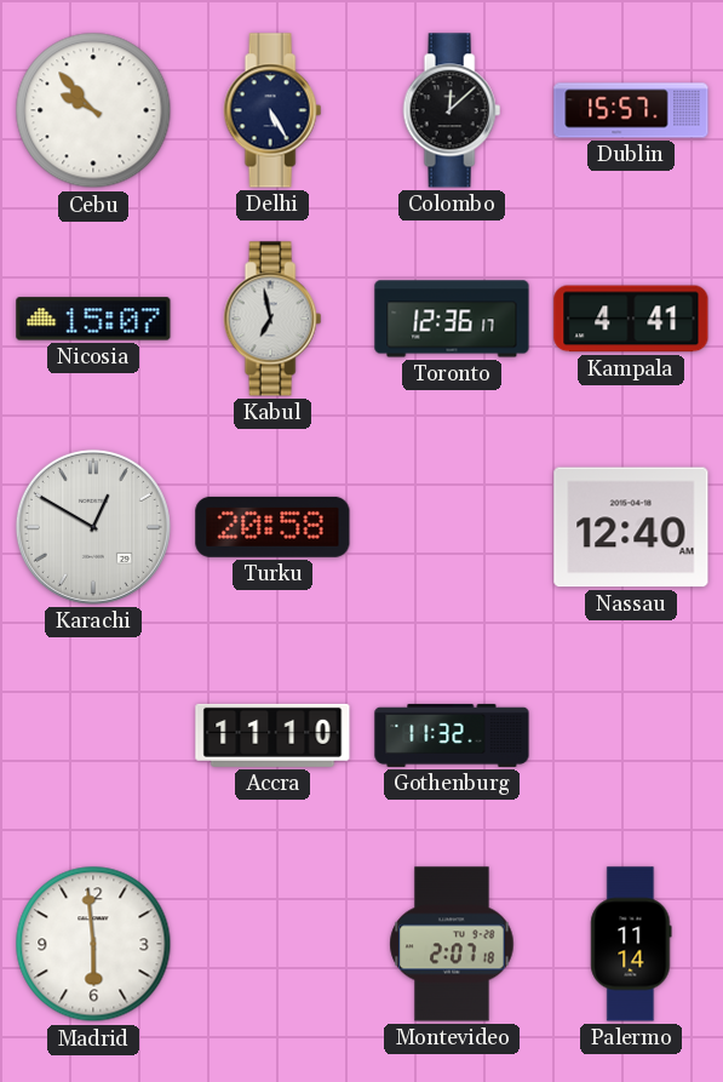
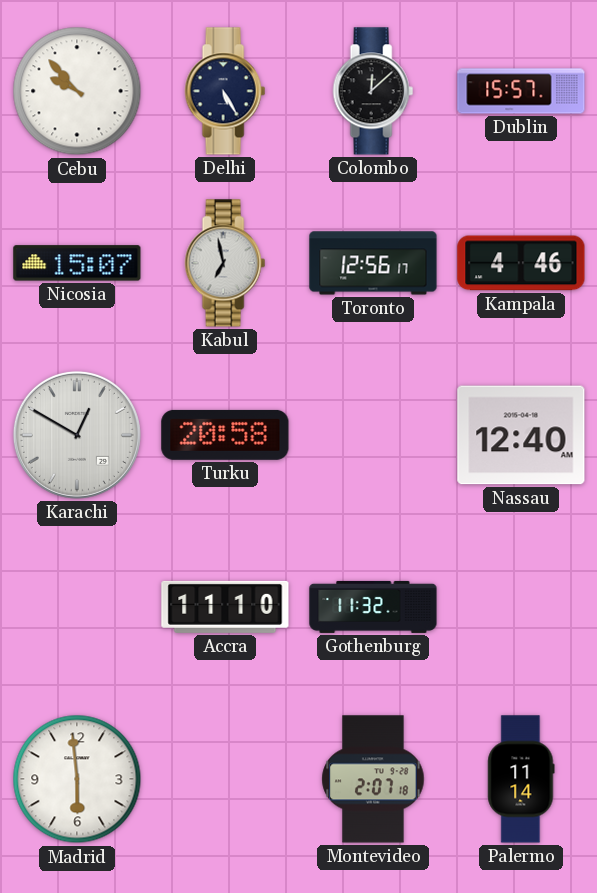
Toronto: 12:36 -> 12:56
Kampala: 4:41 -> 4:46
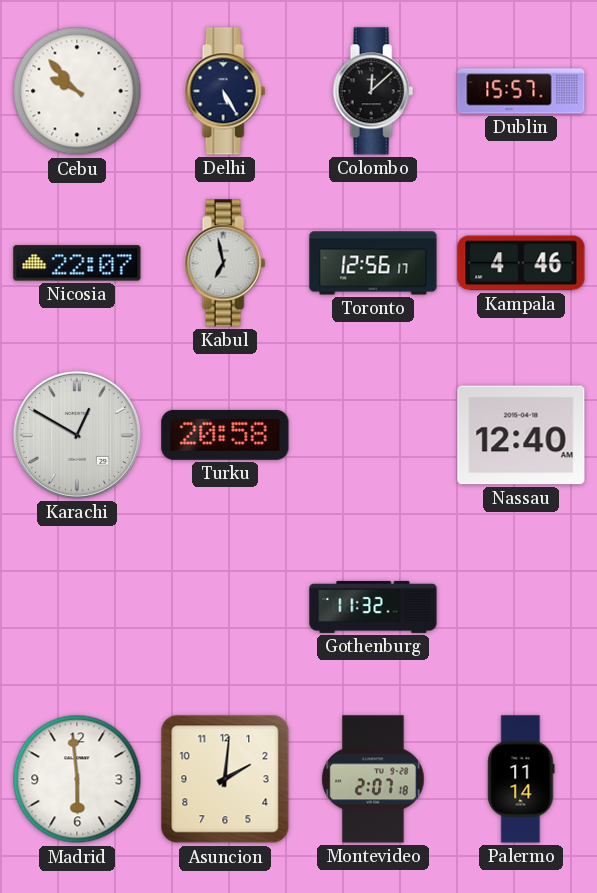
Nicosia: 15:07 -> 22:07
Accra: 11:10 -> none
Asuncion: none -> 2:01
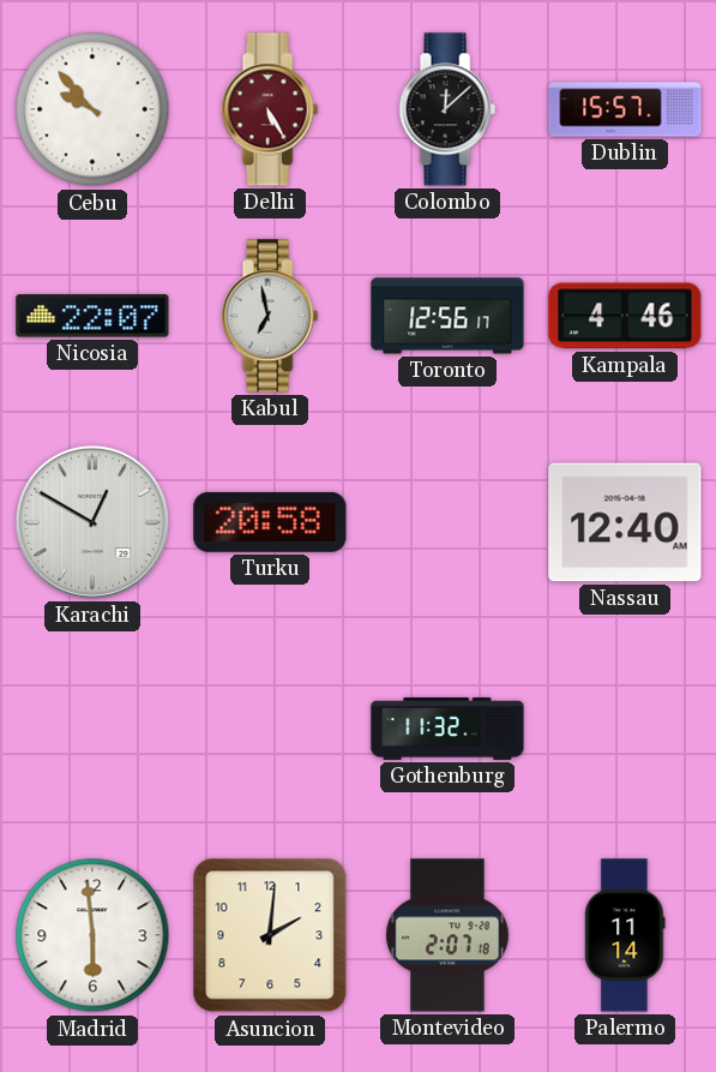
Delhi dial: navy -> burgundy
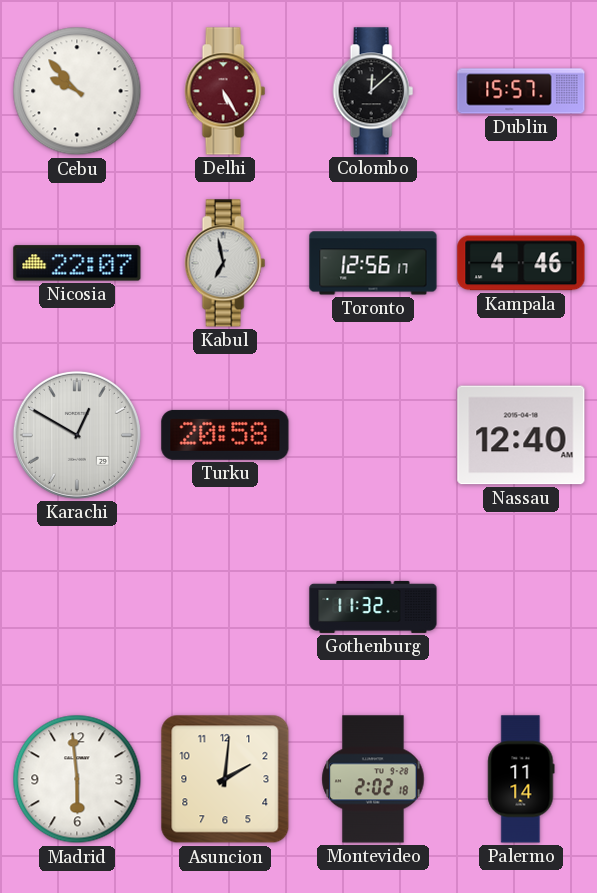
Montevideo: 2:07 -> 2:02
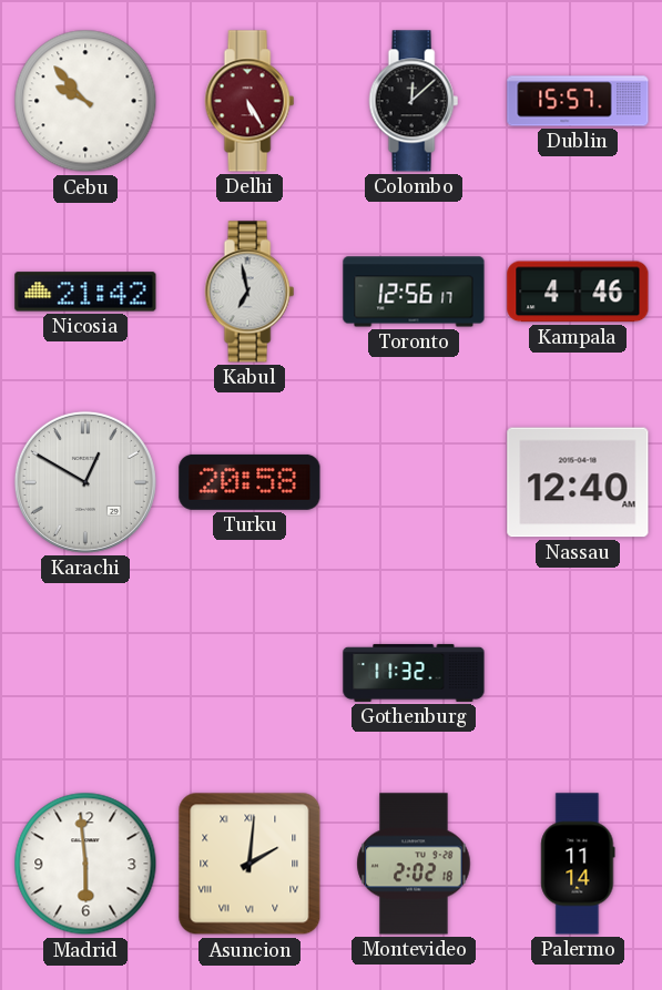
Nicosia: 22:07 -> 21:42
Asuncion numerals: Arabic -> Roman
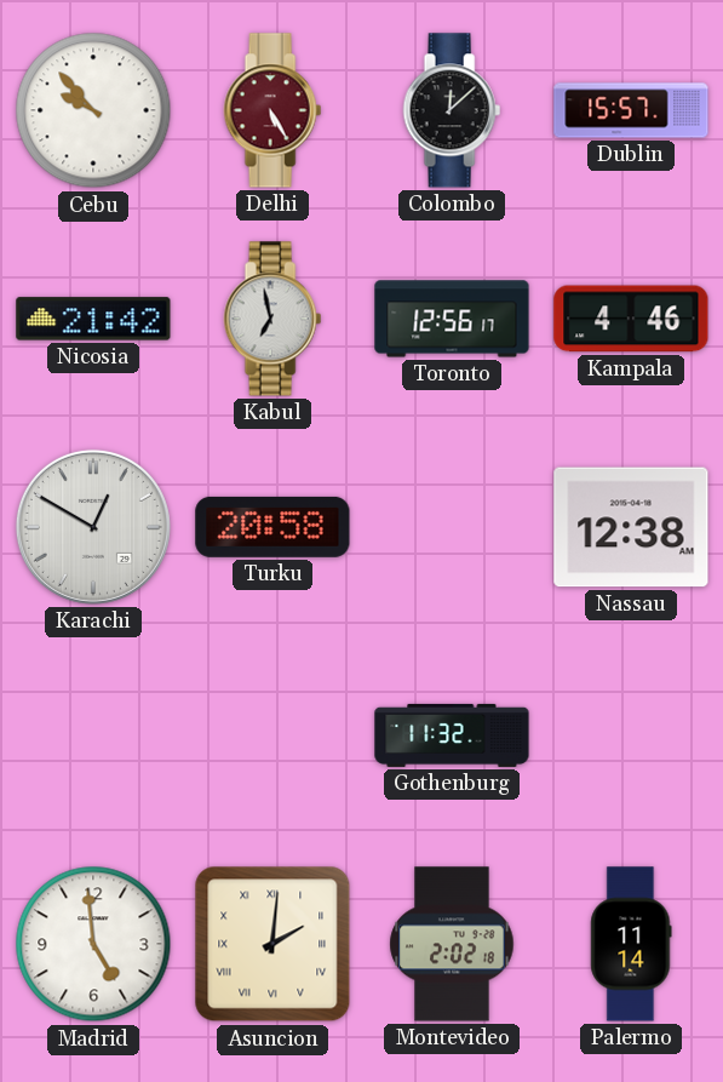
Nassau: 12:40 -> 12:38
Madrid: 5:59 -> 4:59
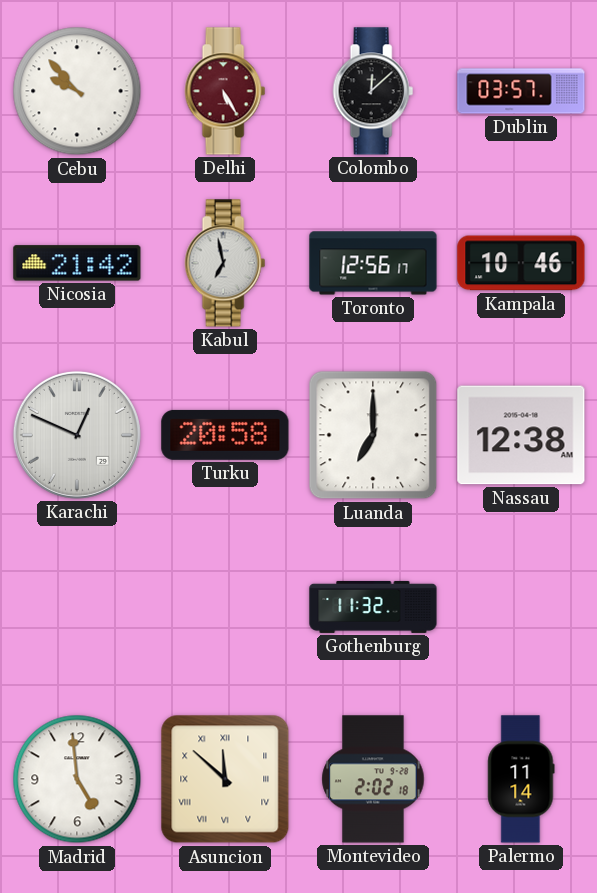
Dublin: 15:57 -> 03:57
Kampala: 4:46 -> 10:46
Karachi: 12:50 -> 12:49
Luanda: none -> 7:00
Asuncion: 2:01 -> 11:52
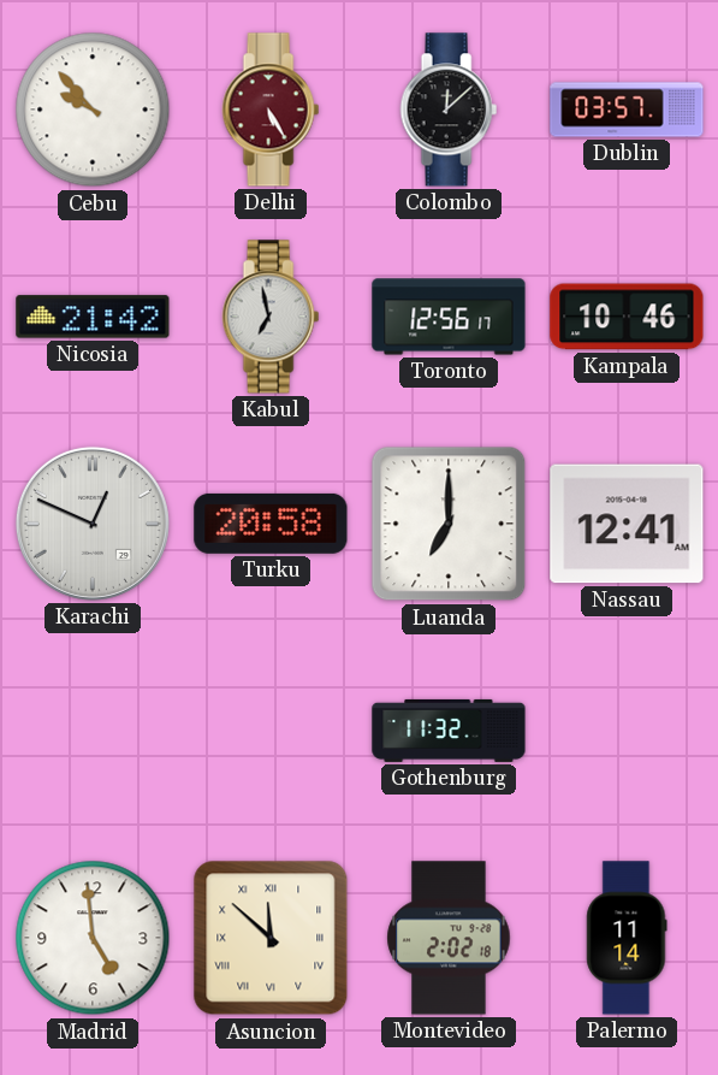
Nassau: 12:38 -> 12:41
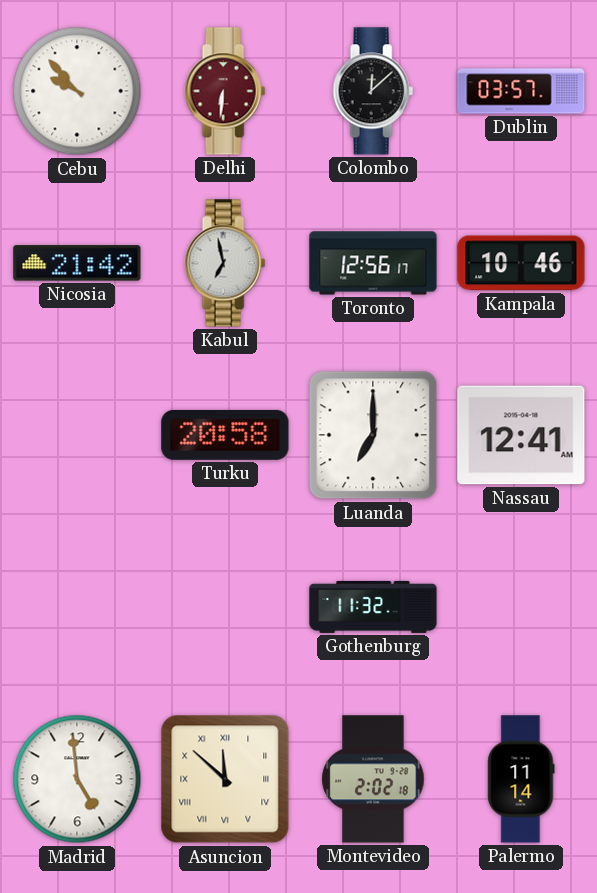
Delhi: 5:25 -> 6:31
Karachi: 12:49 -> none
